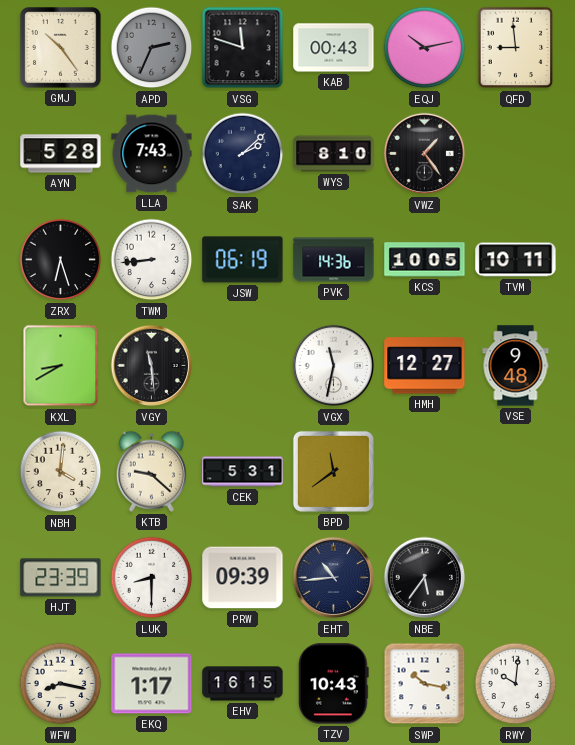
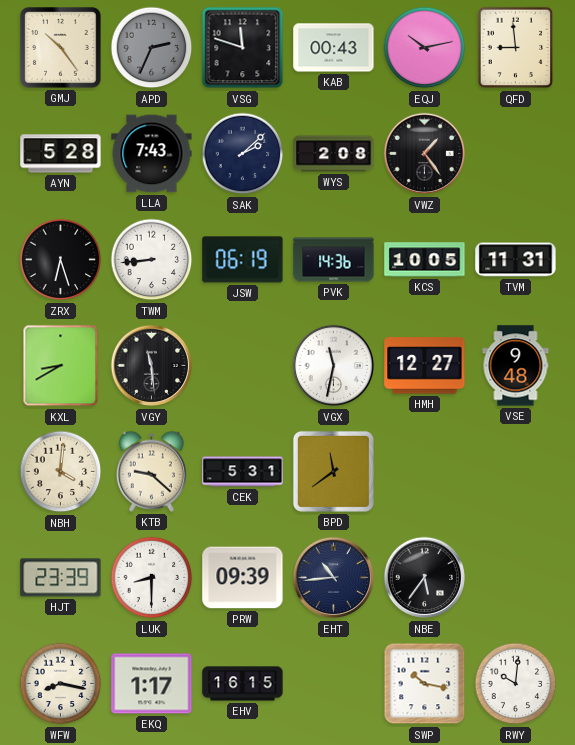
WYS: 8:10 -> 2:08
TVM: 10:11 -> 11:31
TZV: 10:43 -> none
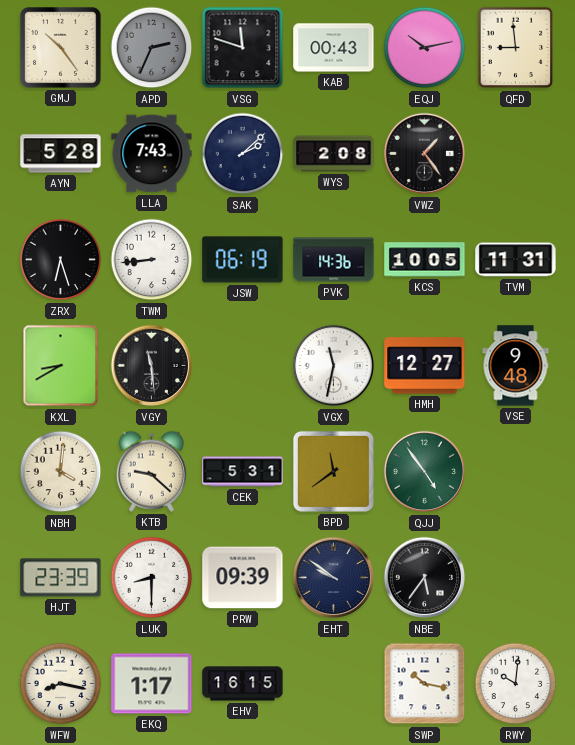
QJJ: none -> 4:54
EHT: 10:44 -> 9:51
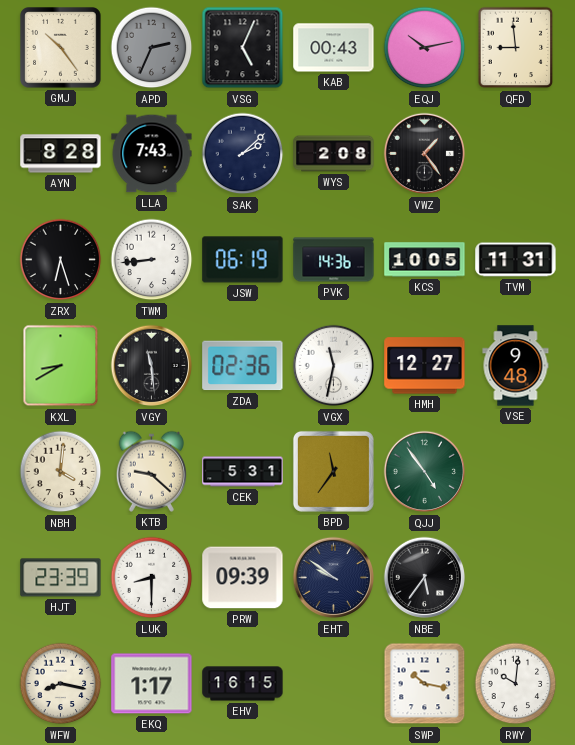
VSG: 11:48 -> 5:04
AYN: 5:28 -> 8:28
ZDA: none -> 02:36
BPD: 11:39 -> 11:36
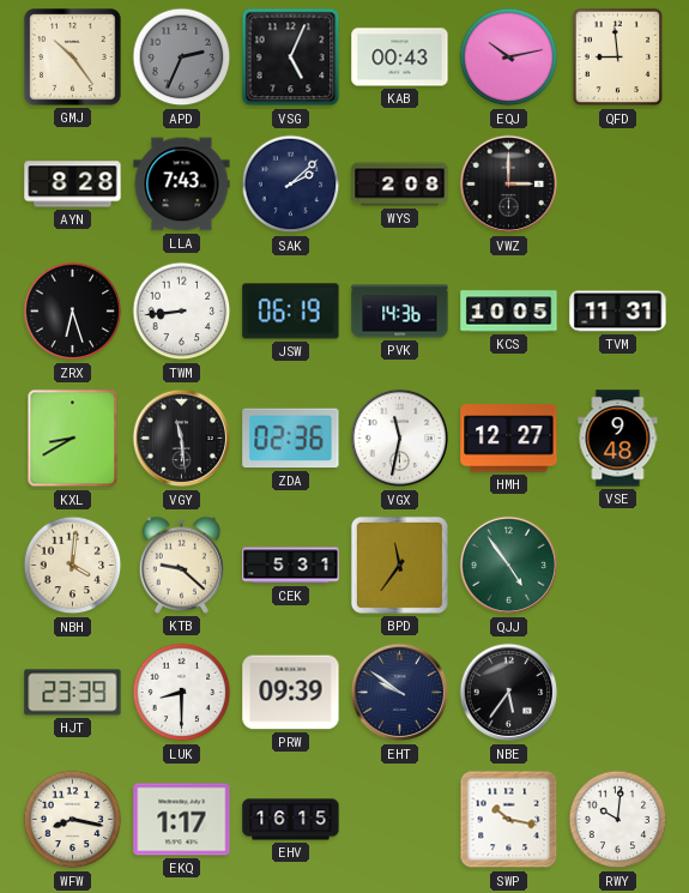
VWZ: 1:24 -> 3:00
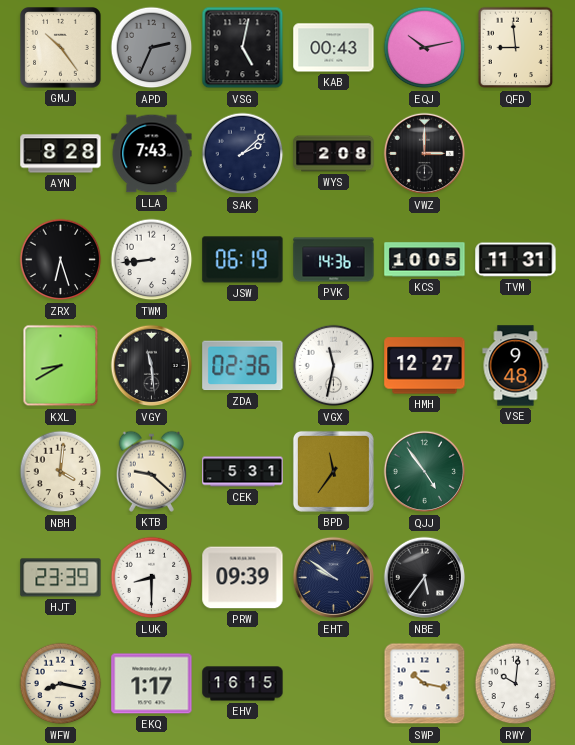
VSG: 5:04 -> 5:02
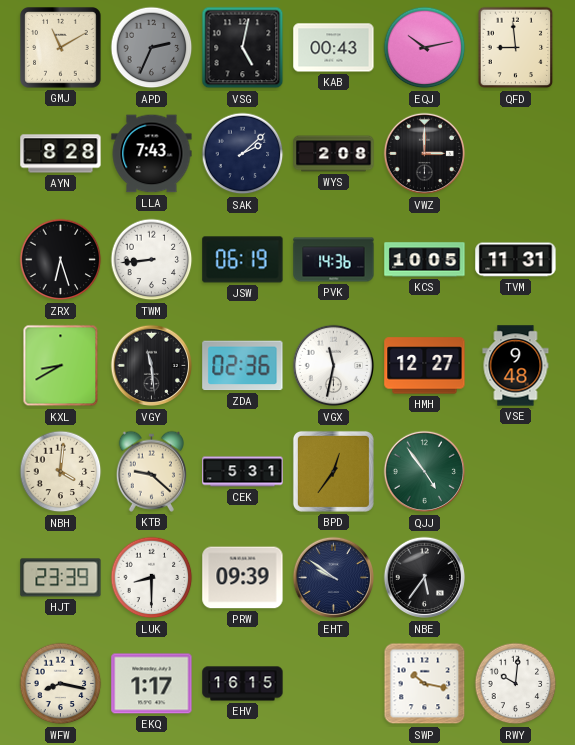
GMJ: 10:24 -> 11:10
BPD: 11:36 -> 12:36
